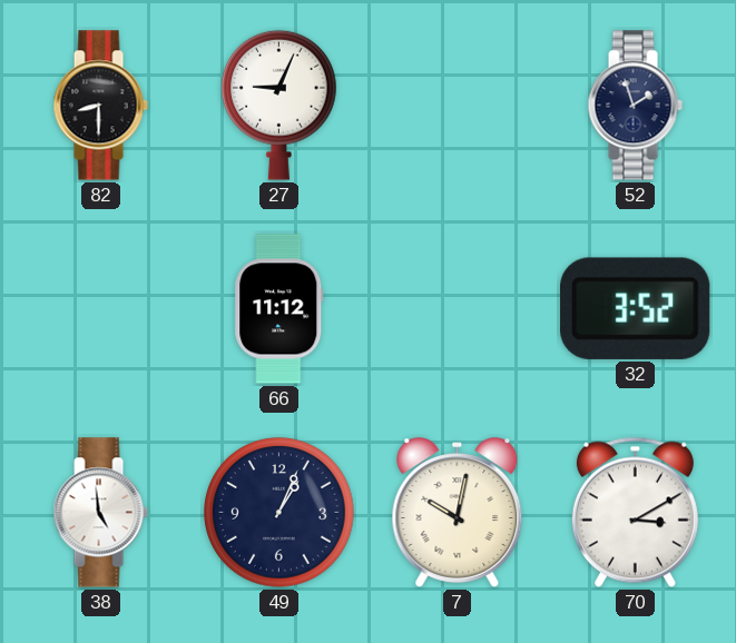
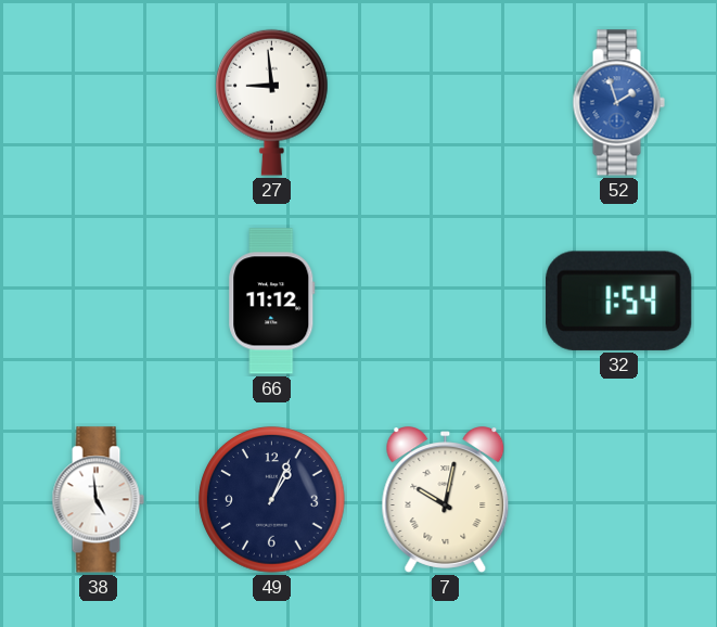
82: 8:30 -> none
27: 9:04 -> 8:59
52 dial: navy -> blue
32: 3:52 -> 1:54
70: 3:10 -> none
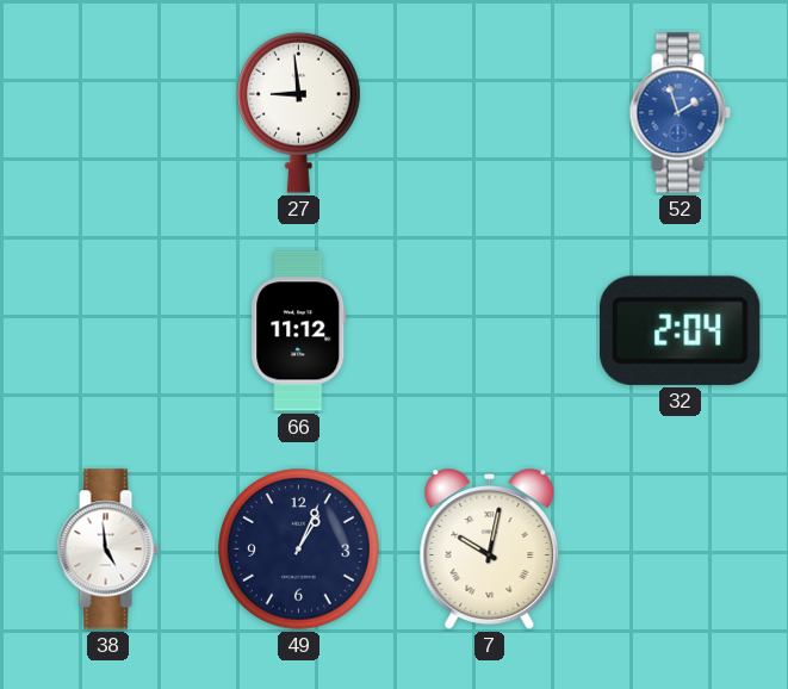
32: 1:54 -> 2:04
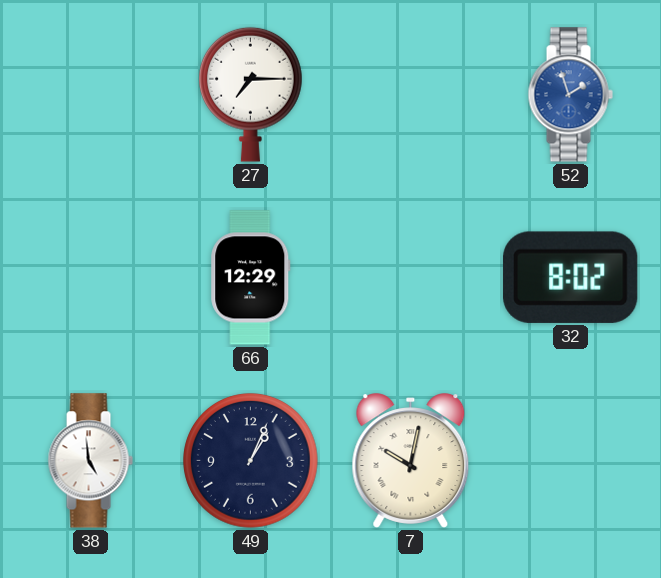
27: 8:59 -> 7:15
66: 11:12 -> 12:29
32: 2:04 -> 8:02
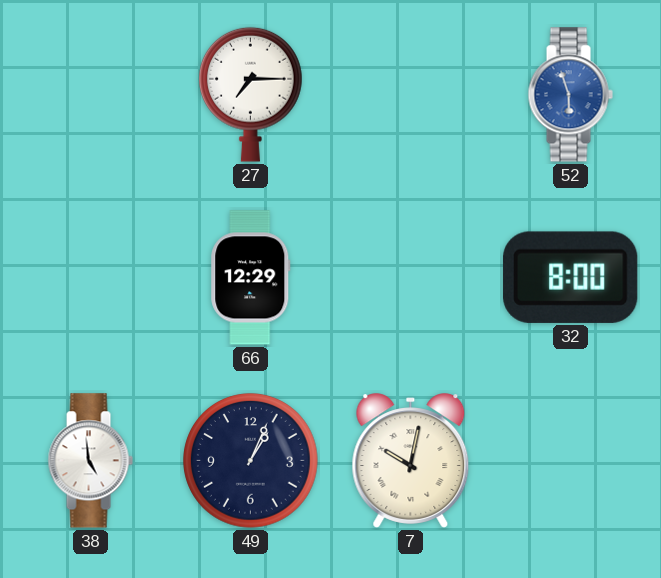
52: 1:57 -> 5:57
32: 8:02 -> 8:00
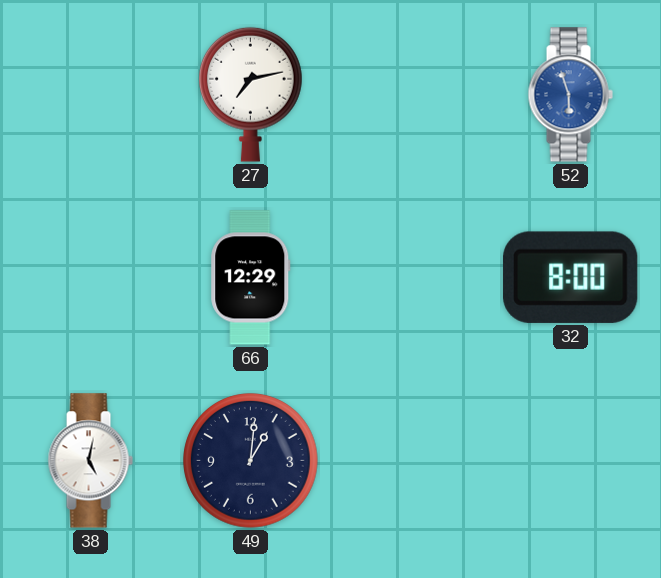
27: 7:15 -> 7:13
38: 4:59 -> 5:02
49: 1:04 -> 1:01
7: 10:02 -> none
